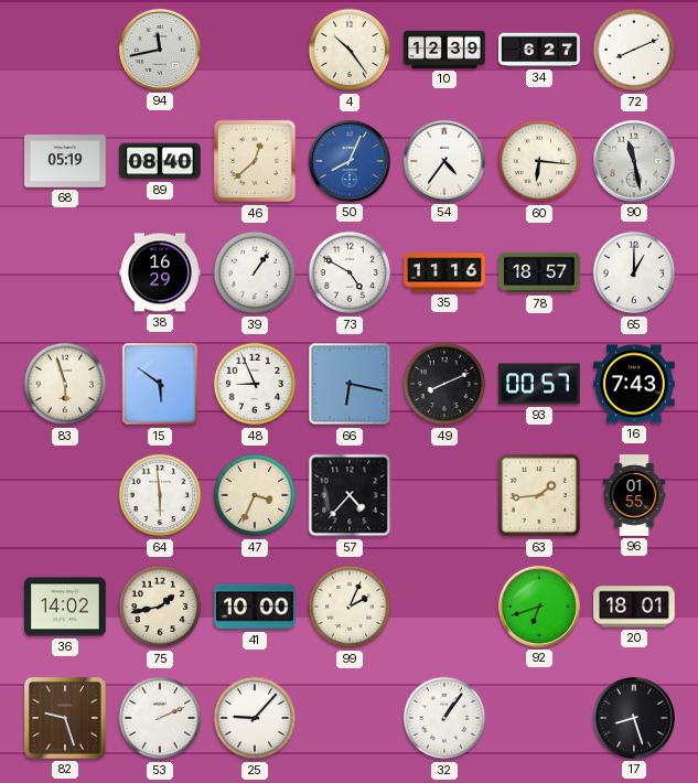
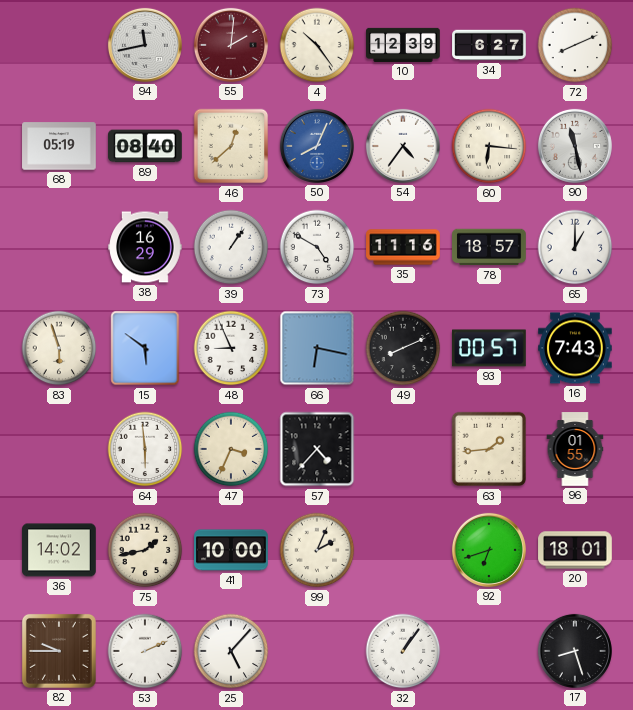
55: none -> 2:01
82: 9:27 -> 9:45
25: 9:07 -> 5:07
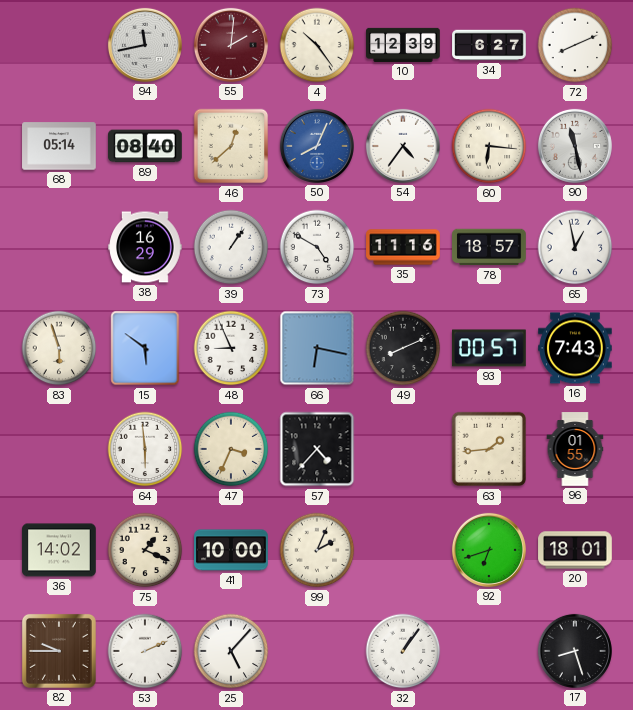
68: 05:19 -> 05:14
65: 1:00 -> 12:58
75: 1:43 -> 1:19
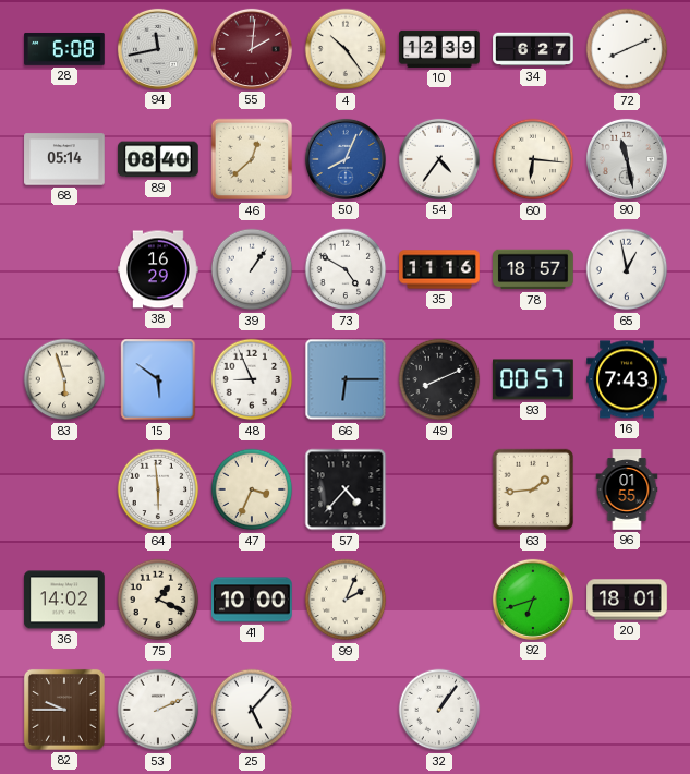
28: none -> 6:08
66: 6:17 -> 6:15
17: 8:27 -> none
